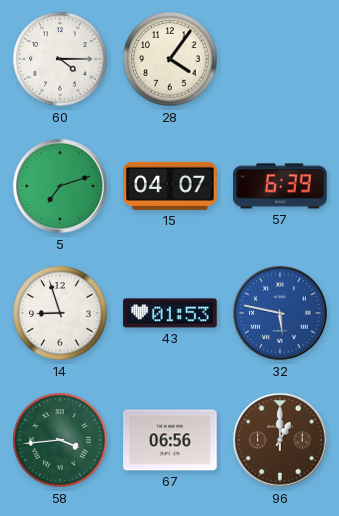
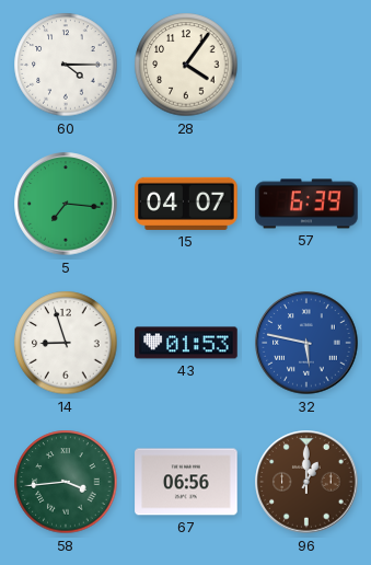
5: 7:12 -> 7:16
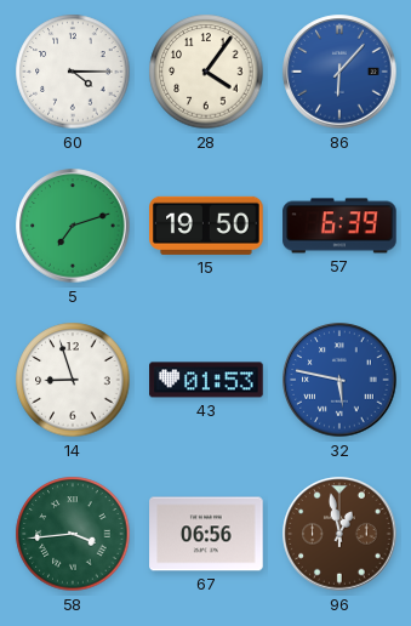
86: none -> 6:07
5: 7:16 -> 7:12
15: 04:07 -> 19:50
96: 1:00 -> 12:58
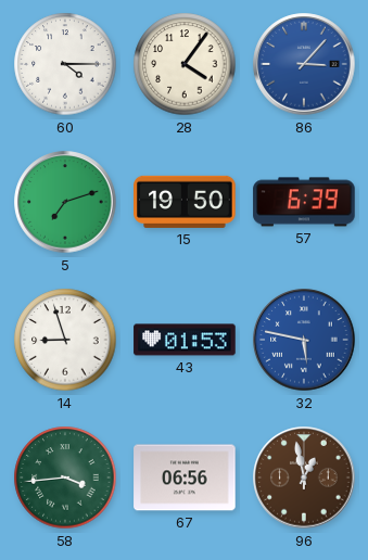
86: 6:07 -> 3:07
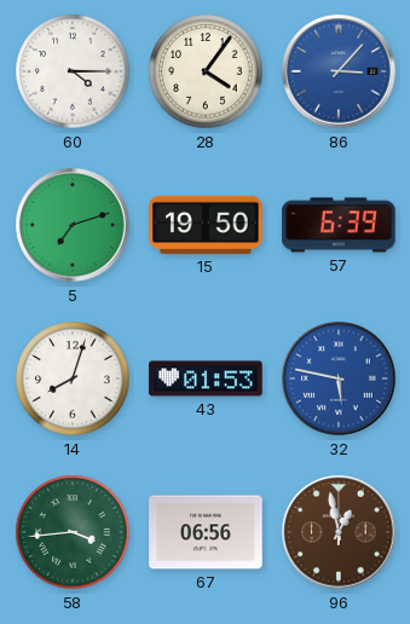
14: 8:57 -> 8:03
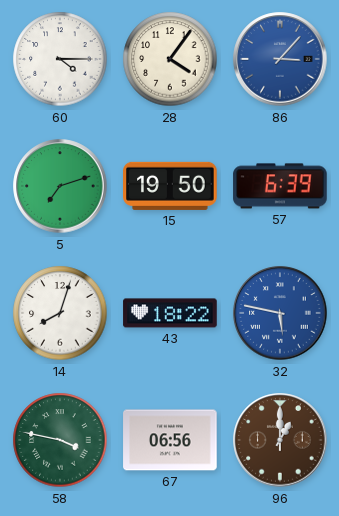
43: 01:53 -> 18:22
58: 3:44 -> 3:47
96: 12:58 -> 1:00
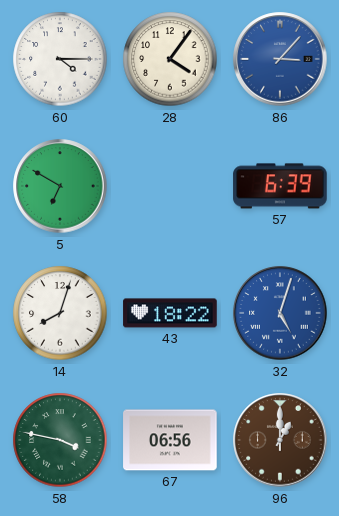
5: 7:12 -> 6:50
15: 19:50 -> none
32: 5:47 -> 5:03
